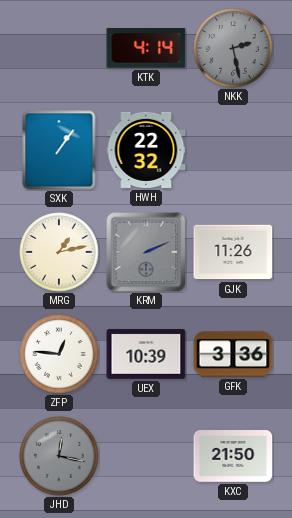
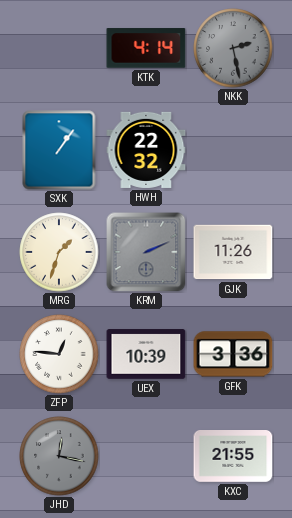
MRG: 1:13 -> 1:33
KXC: 21:50 -> 21:55
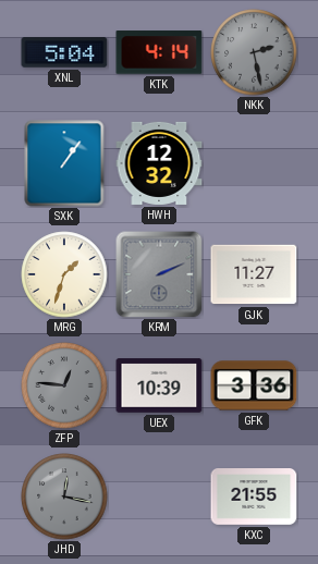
XNL: none -> 5:04
HWH: 22:32 -> 12:32
GJK: 11:26 -> 11:27
ZFP dial: white -> grey
